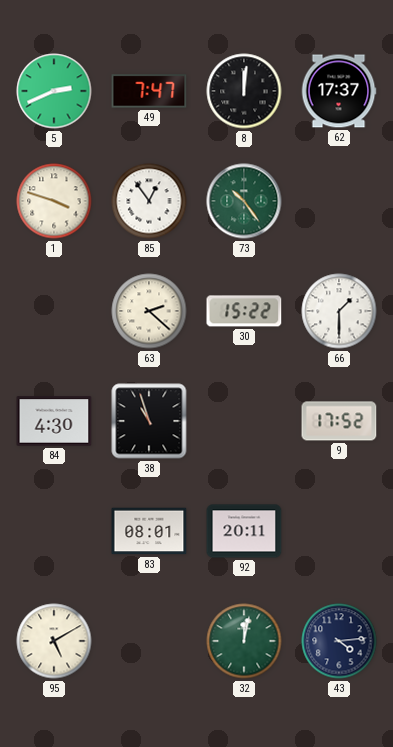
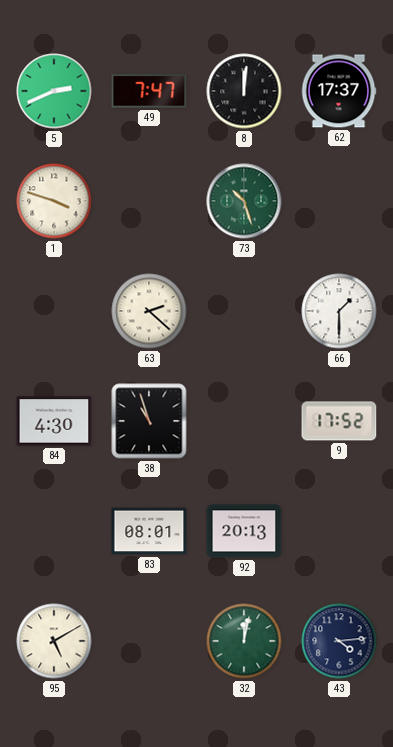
85: 12:54 -> none
73: 10:24 -> 10:27
30: 15:22 -> none
92: 20:11 -> 20:13
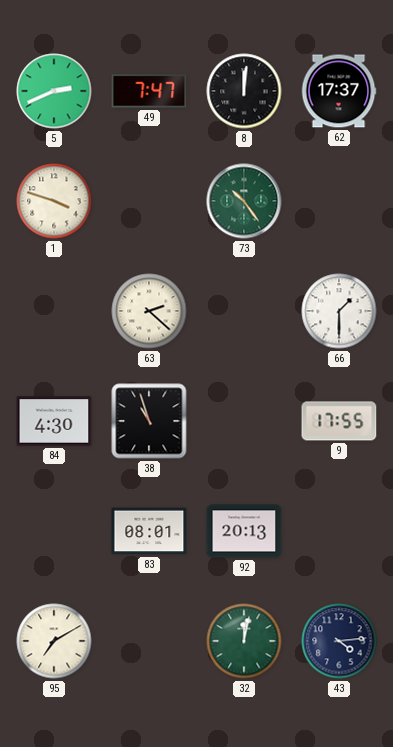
73: 10:27 -> 10:24
9: 17:52 -> 17:55
95: 5:10 -> 7:10
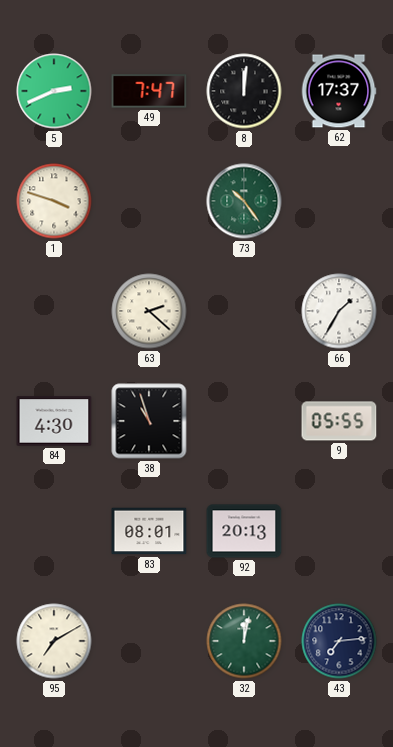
66: 1:30 -> 1:35
9: 17:55 -> 05:55
43: 4:14 -> 7:14
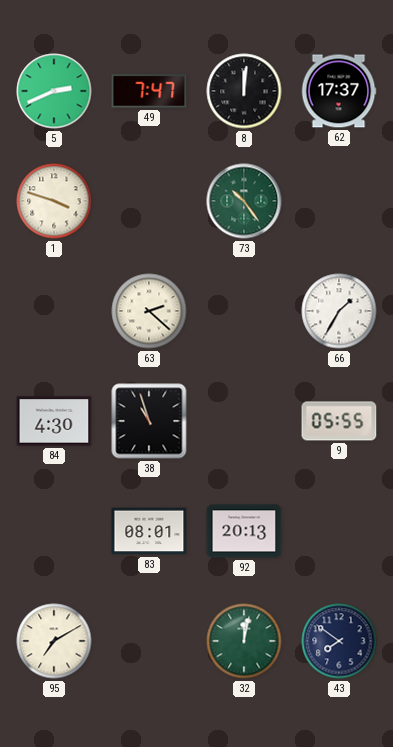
43: 7:14 -> 7:51
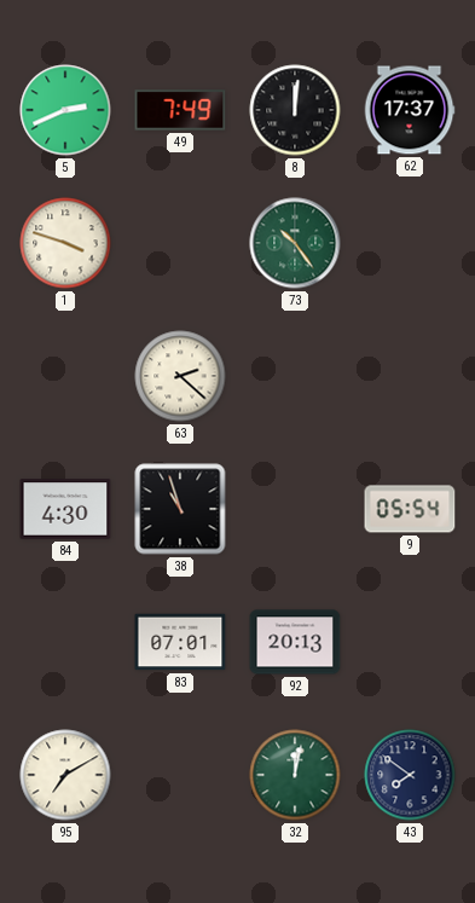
49: 7:47 -> 7:49
66: 1:35 -> none
9: 05:55 -> 05:54
83: 08:01 -> 07:01
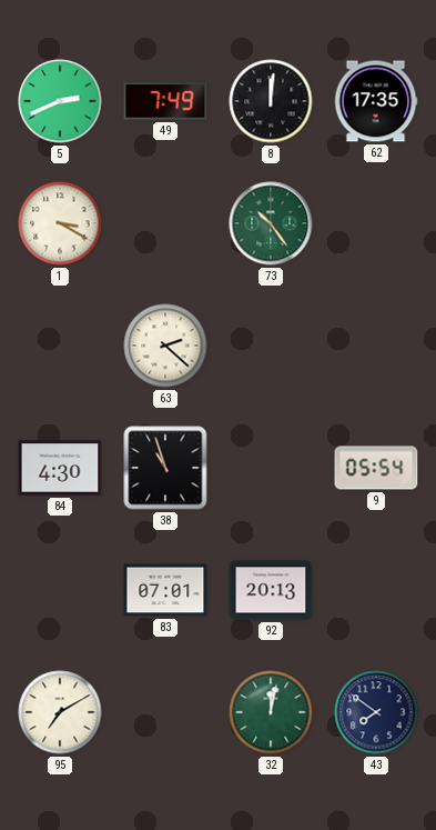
62: 17:37 -> 17:35
1: 3:48 -> 3:20
